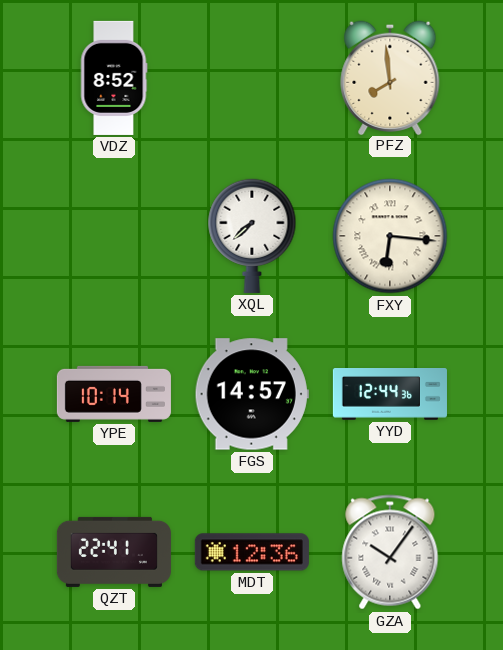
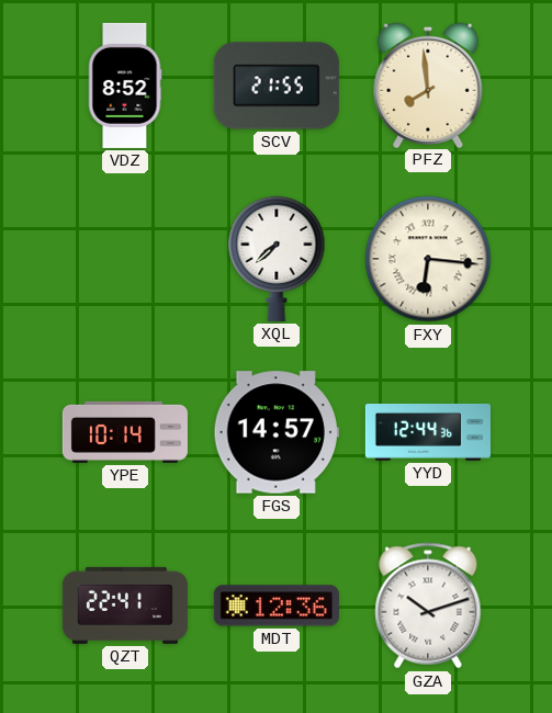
SCV: none -> 21:55
GZA: 10:06 -> 10:12
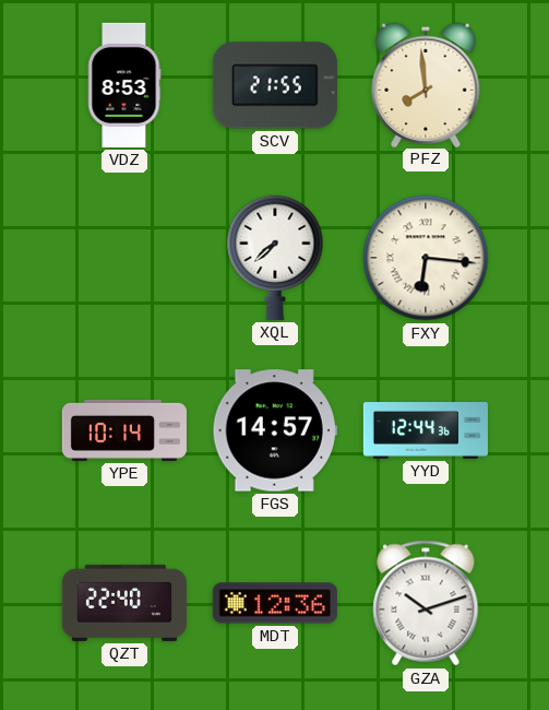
VDZ: 8:52 -> 8:53
QZT: 22:41 -> 22:40
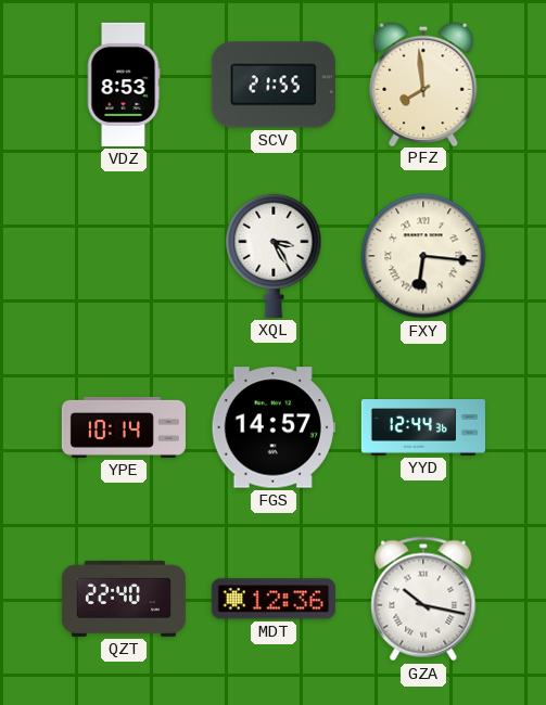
XQL: 7:38 -> 3:25
GZA: 10:12 -> 10:17
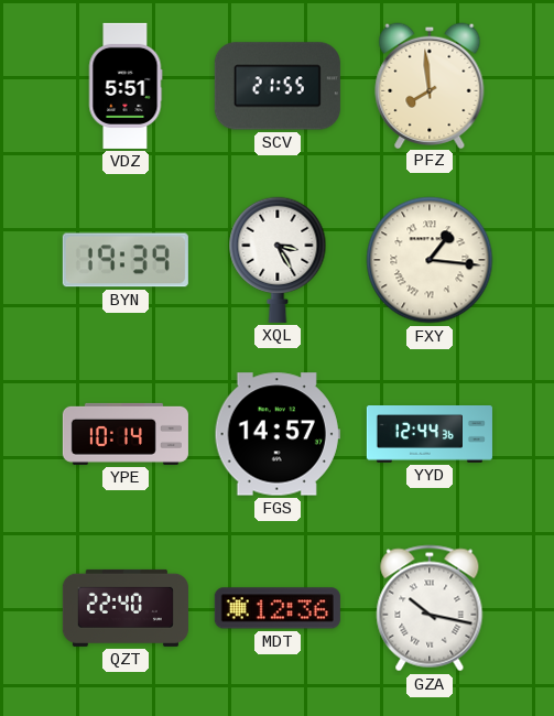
VDZ: 8:53 -> 5:51
BYN: none -> 19:39
FXY: 6:16 -> 1:16
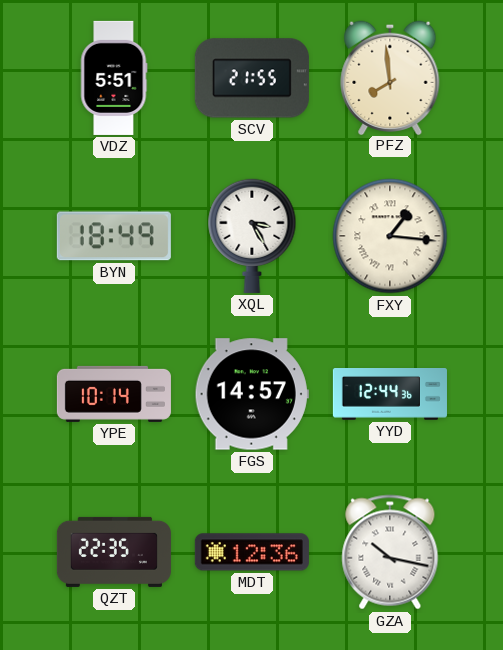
BYN: 19:39 -> 18:49
QZT: 22:40 -> 22:35
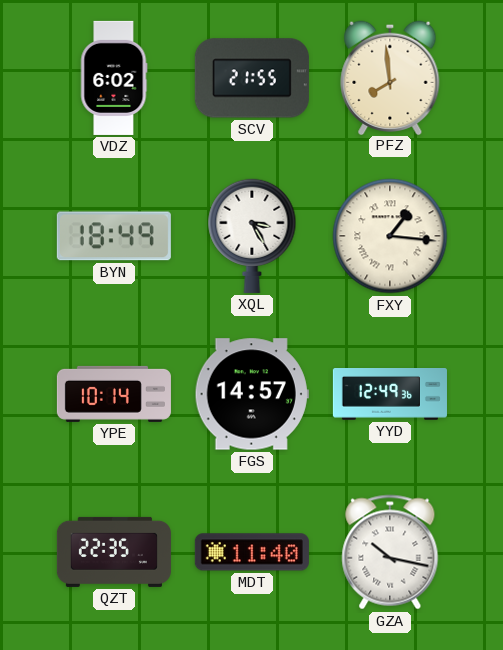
VDZ: 5:51 -> 6:02
YYD: 12:44 -> 12:49
MDT: 12:36 -> 11:40
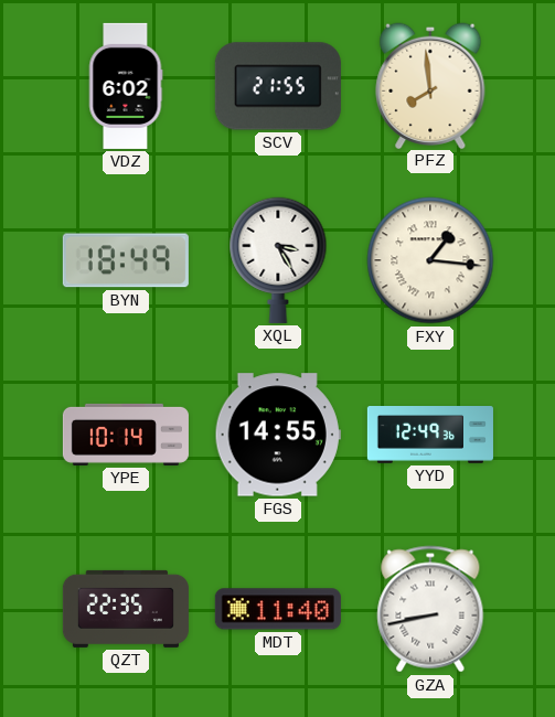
FGS: 14:57 -> 14:55
GZA: 10:17 -> 8:43
